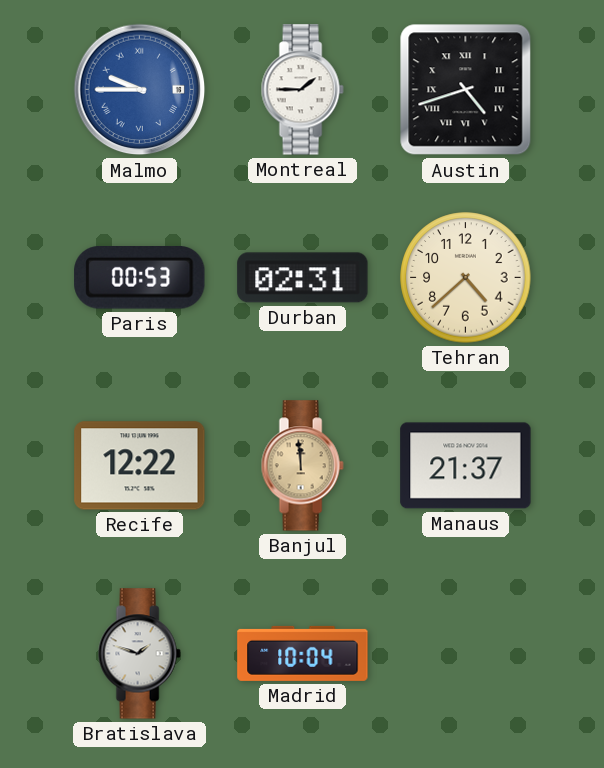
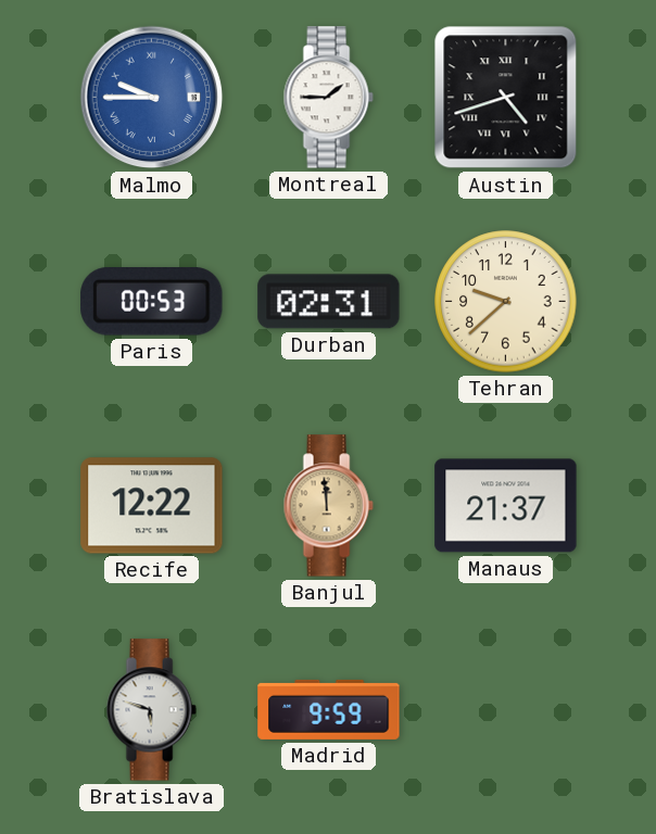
Tehran: 4:38 -> 9:38
Bratislava: 1:48 -> 5:48
Madrid: 10:04 -> 9:59
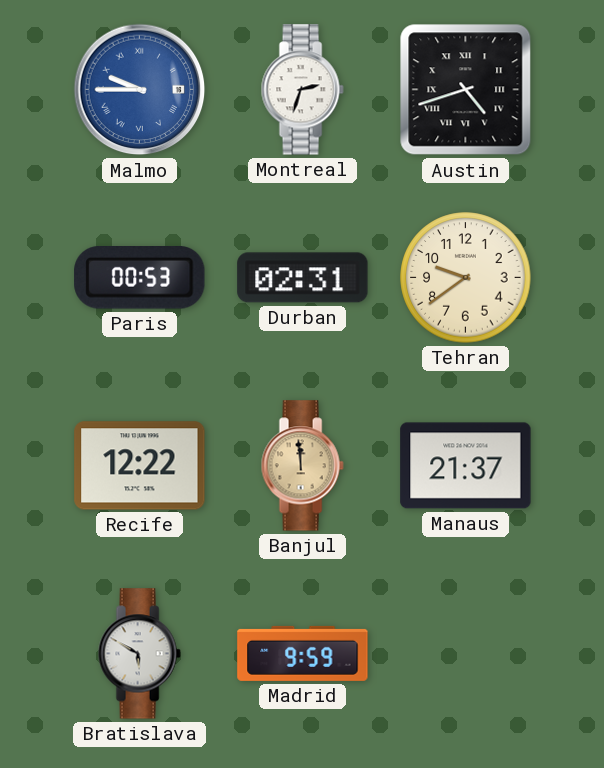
Montreal: 1:45 -> 2:33
Tehran: 9:38 -> 9:39
Bratislava: 5:48 -> 5:50
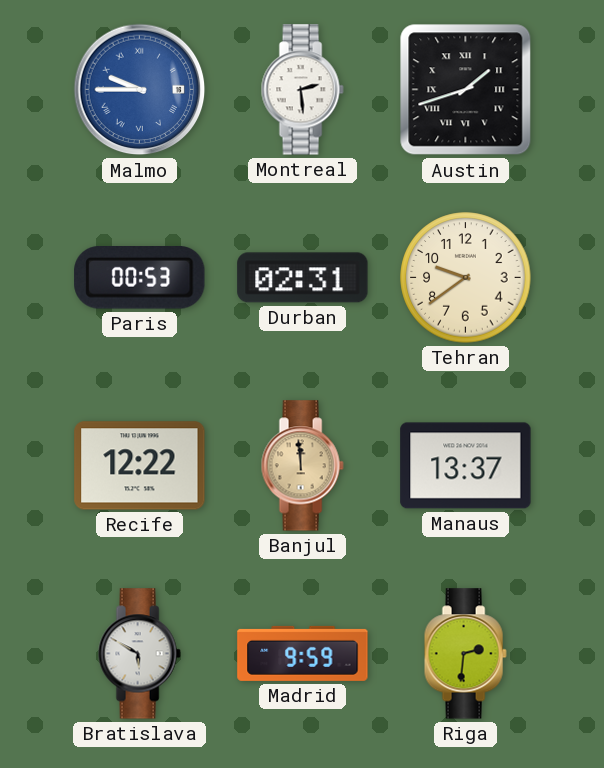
Montreal: 2:33 -> 2:29
Austin: 4:42 -> 1:42
Manaus: 21:37 -> 13:37
Riga: none -> 2:31
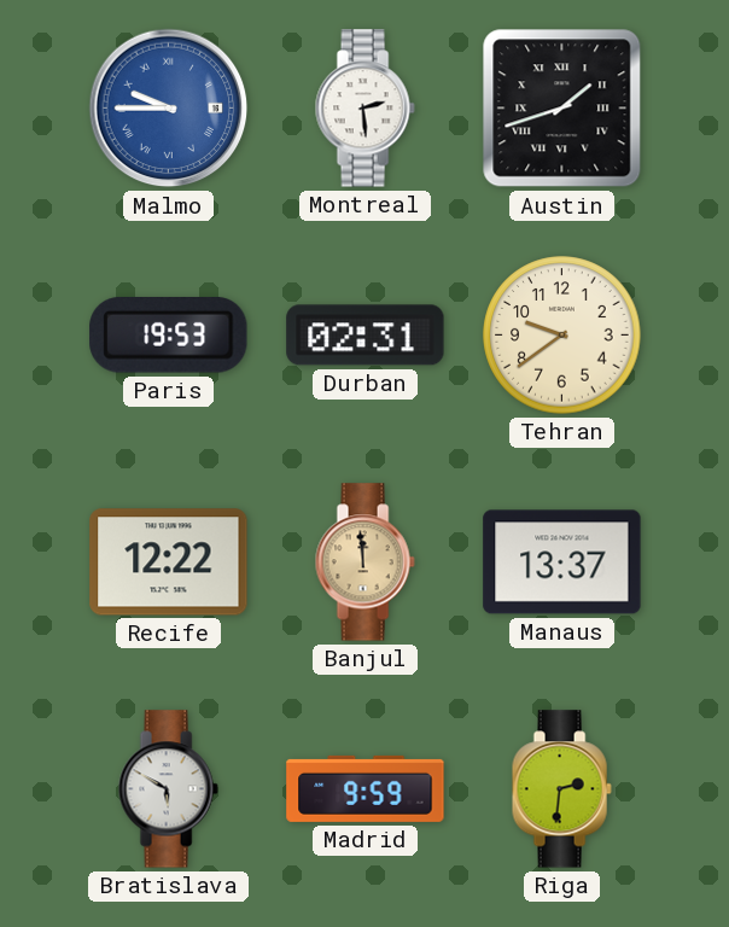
Paris: 00:53 -> 19:53
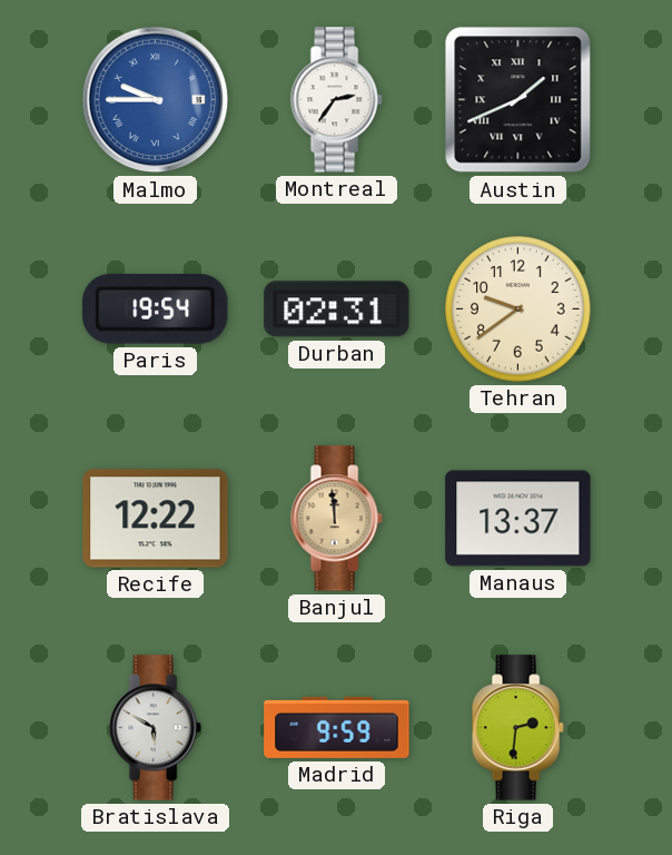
Montreal: 2:29 -> 2:36
Austin: 1:42 -> 1:41
Paris: 19:53 -> 19:54
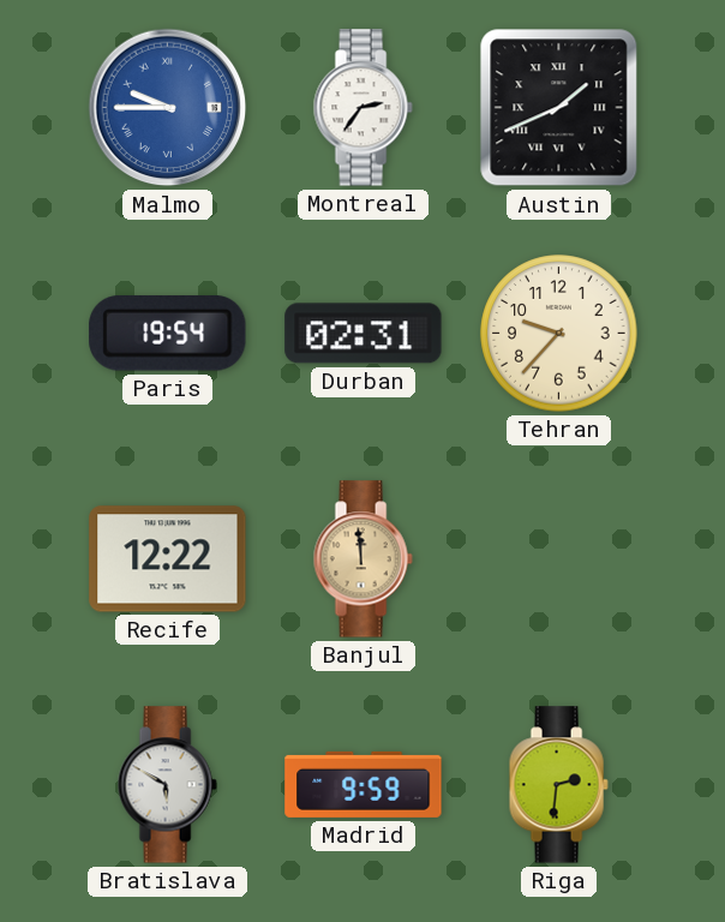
Tehran: 9:39 -> 9:37
Manaus: 13:37 -> none
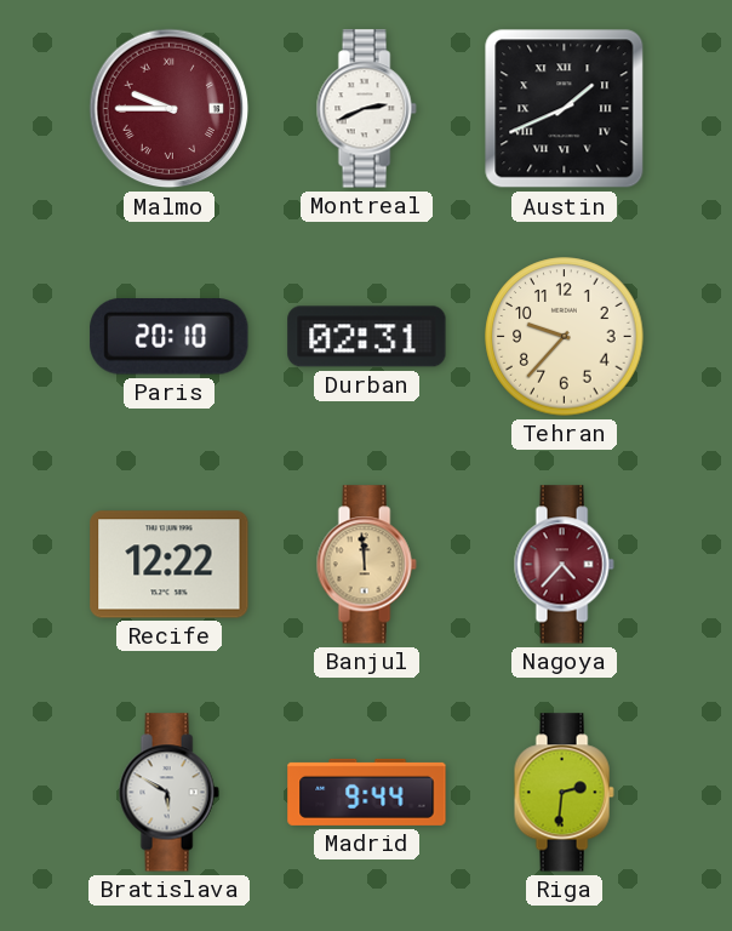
Malmo dial: blue -> burgundy
Montreal: 2:36 -> 2:41
Paris: 19:54 -> 20:10
Nagoya: none -> 4:37
Madrid: 9:59 -> 9:44
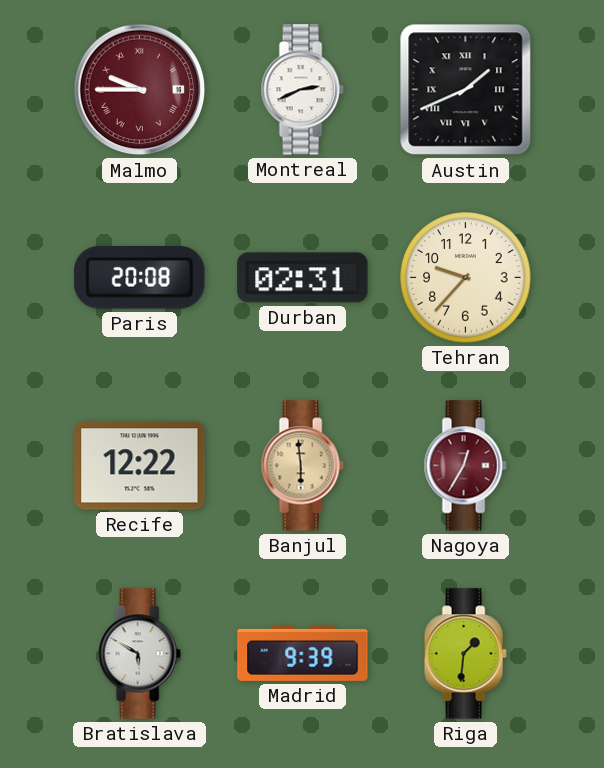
Paris: 20:10 -> 20:08
Banjul: 11:59 -> 5:59
Nagoya: 4:37 -> 12:35
Madrid: 9:44 -> 9:39
Riga: 2:31 -> 1:31
